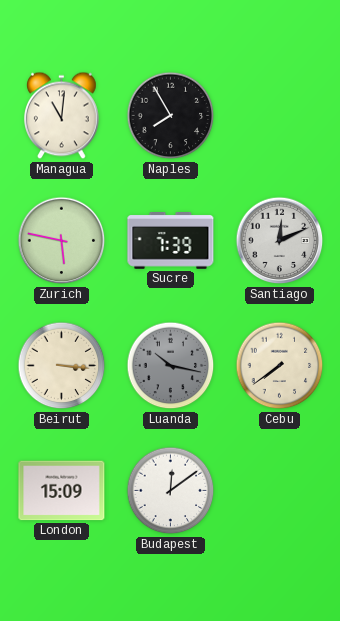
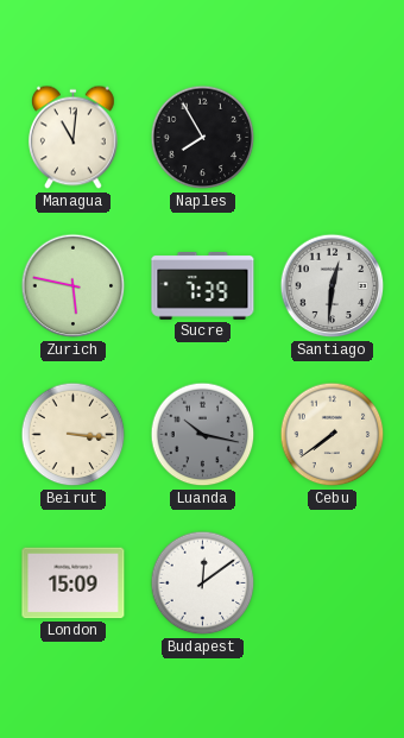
Santiago: 12:11 -> 12:31
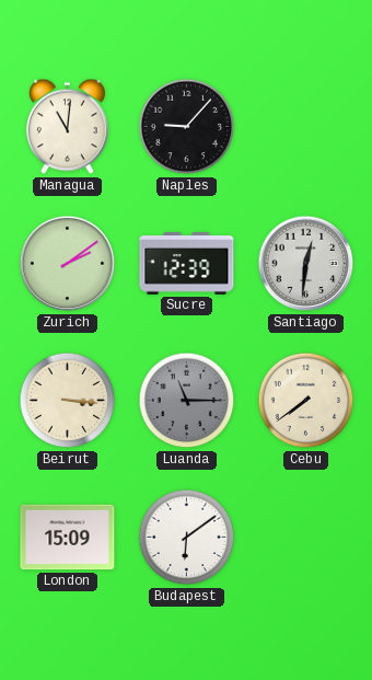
Naples: 7:55 -> 9:07
Zurich: 5:47 -> 2:09
Sucre: 7:39 -> 12:39
Luanda: 10:17 -> 11:15
Budapest: 12:09 -> 6:09
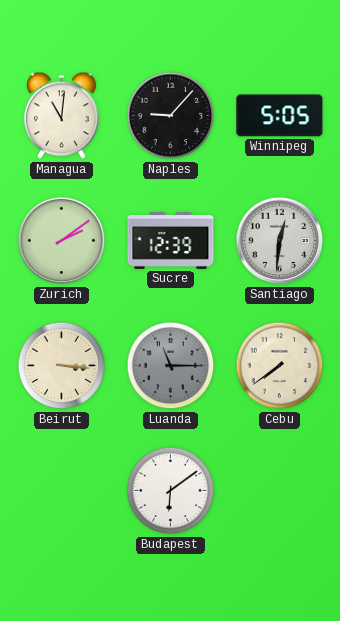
Winnipeg: none -> 5:05
London: 15:09 -> none
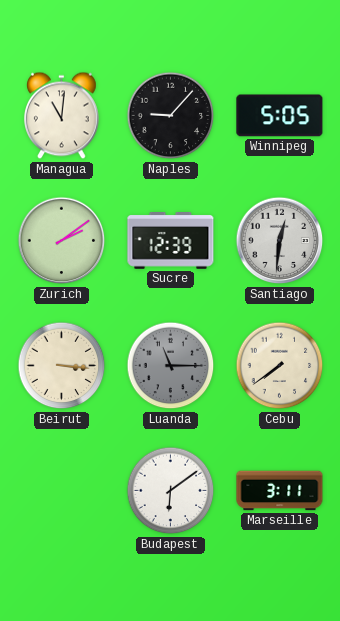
Marseille: none -> 3:11
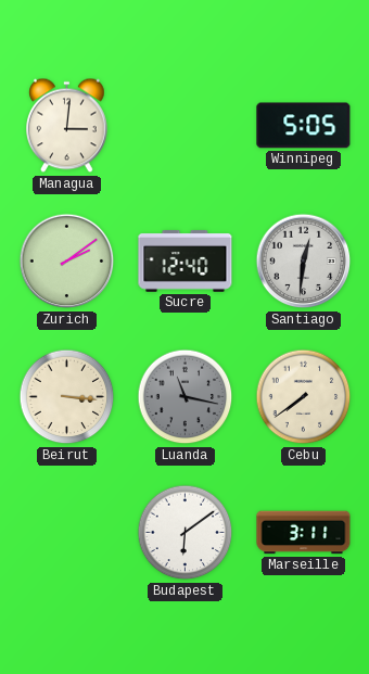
Managua: 11:01 -> 3:01
Naples: 9:07 -> none
Sucre: 12:39 -> 12:40
Luanda: 11:15 -> 11:17
